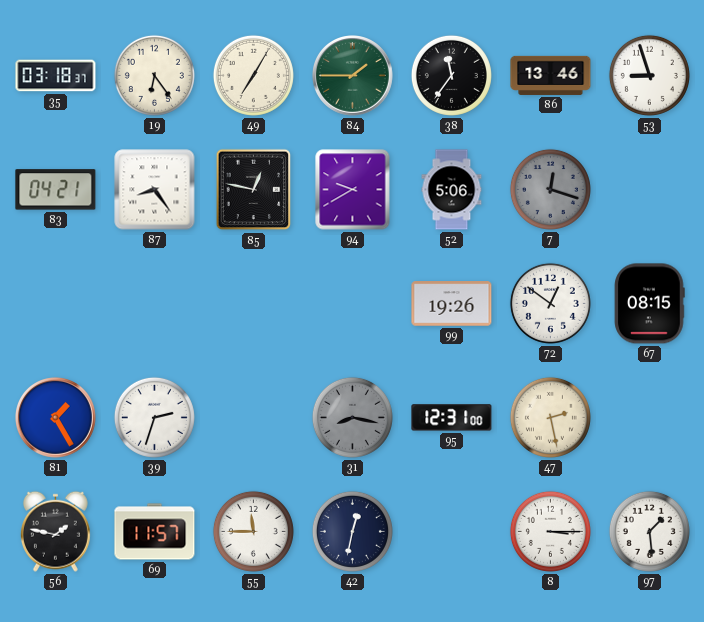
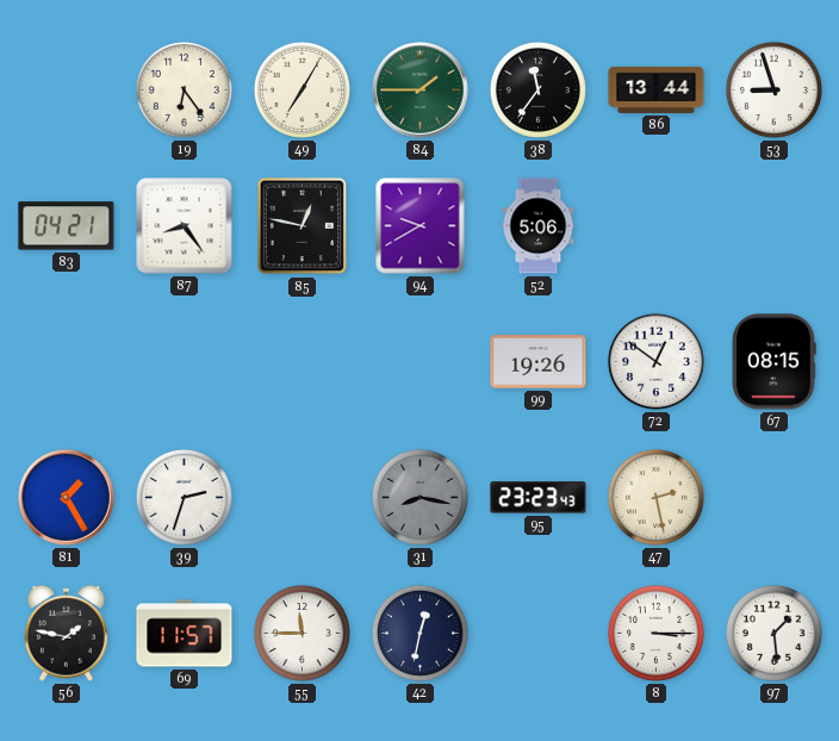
35: 03:18 -> none
86: 13:46 -> 13:44
7: 12:18 -> none
95: 12:31 -> 23:23
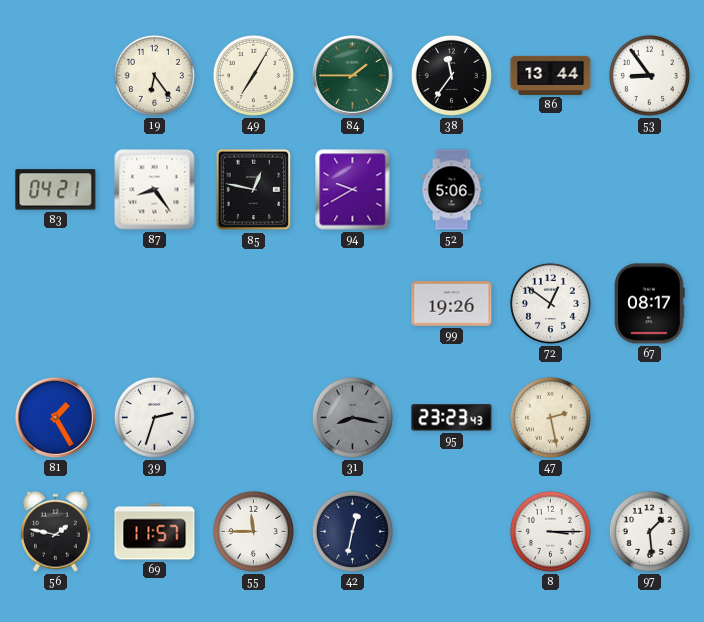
53: 8:57 -> 8:54
67: 08:15 -> 08:17
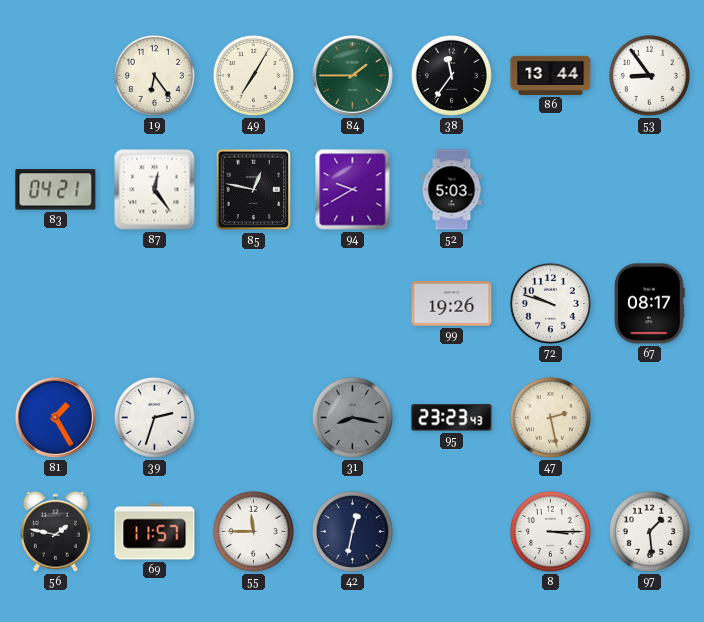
87: 8:24 -> 12:24
52: 5:06 -> 5:03
72: 12:51 -> 9:48
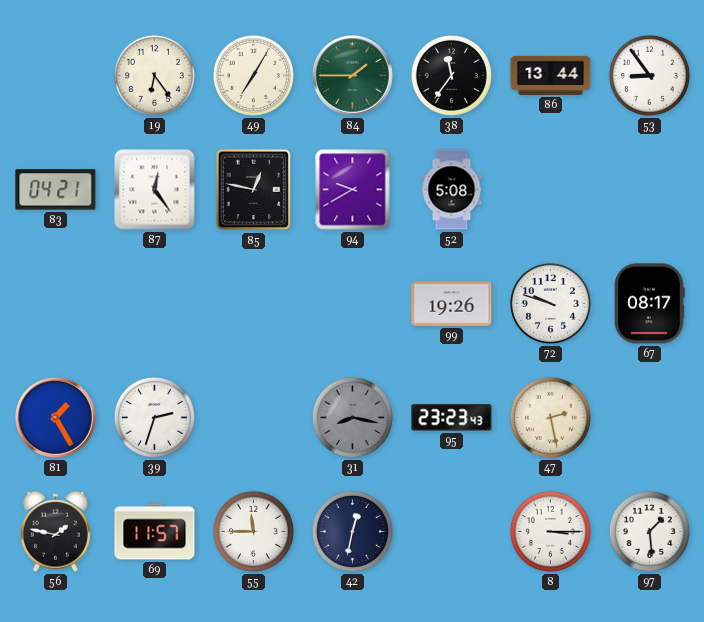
52: 5:03 -> 5:08
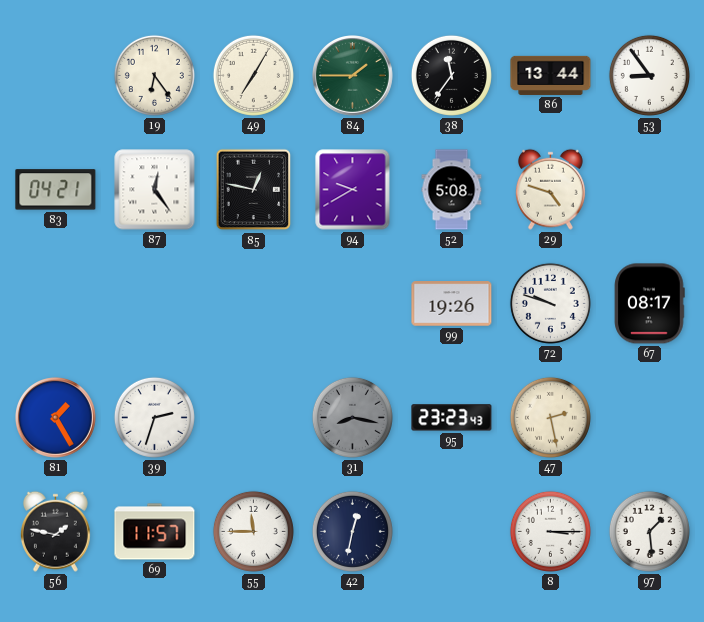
29: none -> 4:48
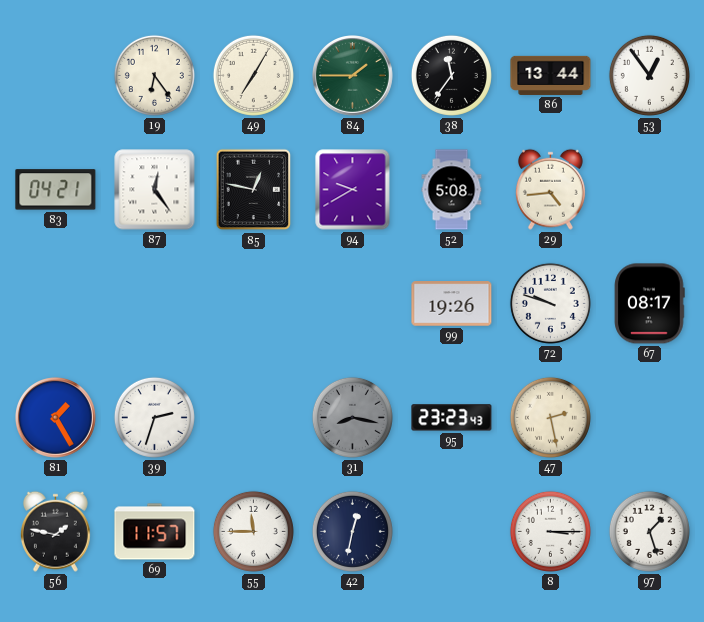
53: 8:54 -> 12:54
29: 4:48 -> 4:44
97: 1:29 -> 1:27
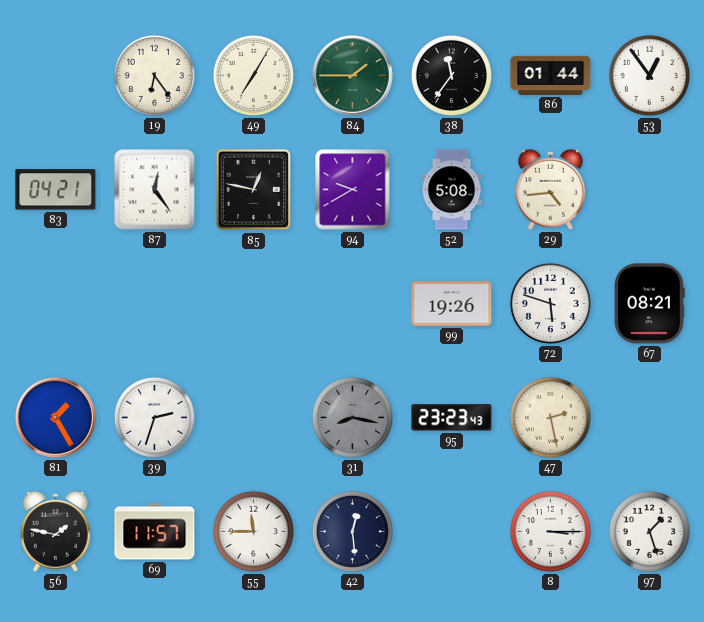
86: 13:44 -> 01:44
72: 9:48 -> 5:48
67: 08:17 -> 08:21
42: 12:32 -> 12:29
